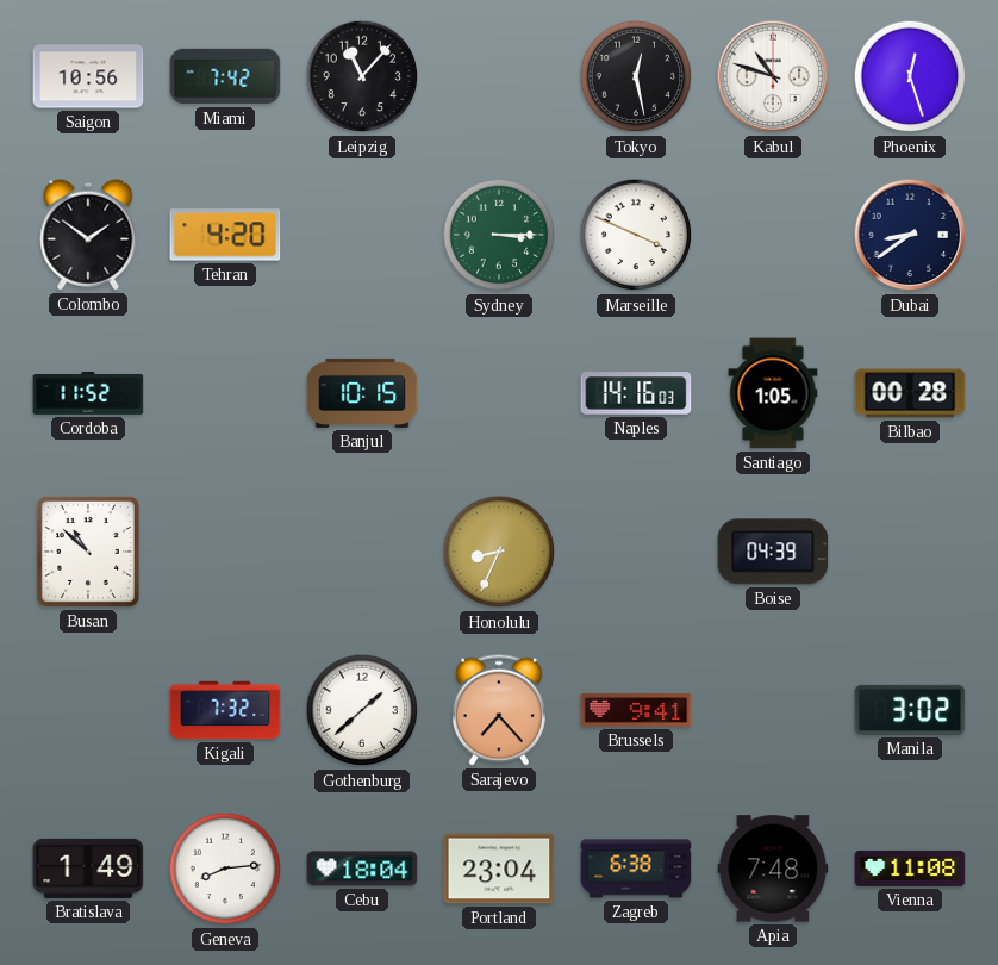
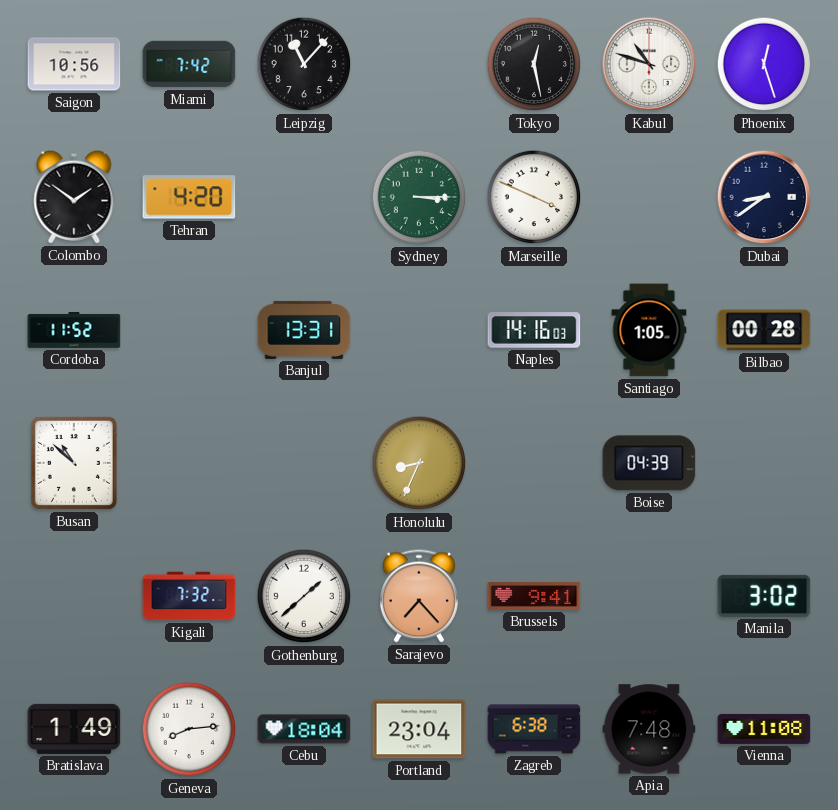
Banjul: 10:15 -> 13:31
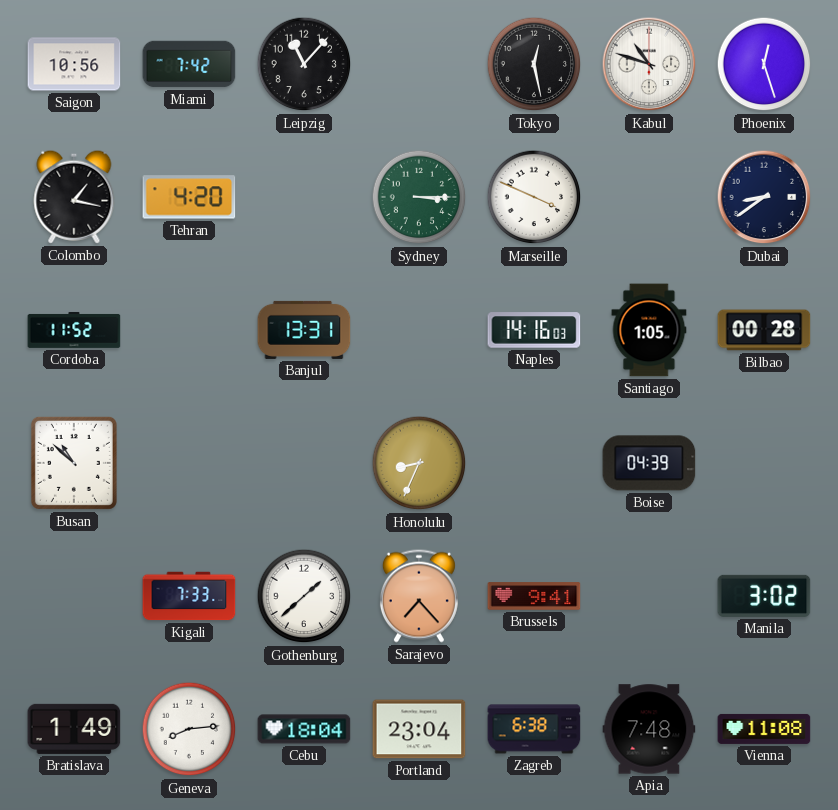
Colombo: 1:51 -> 1:17
Kigali: 7:32 -> 7:33
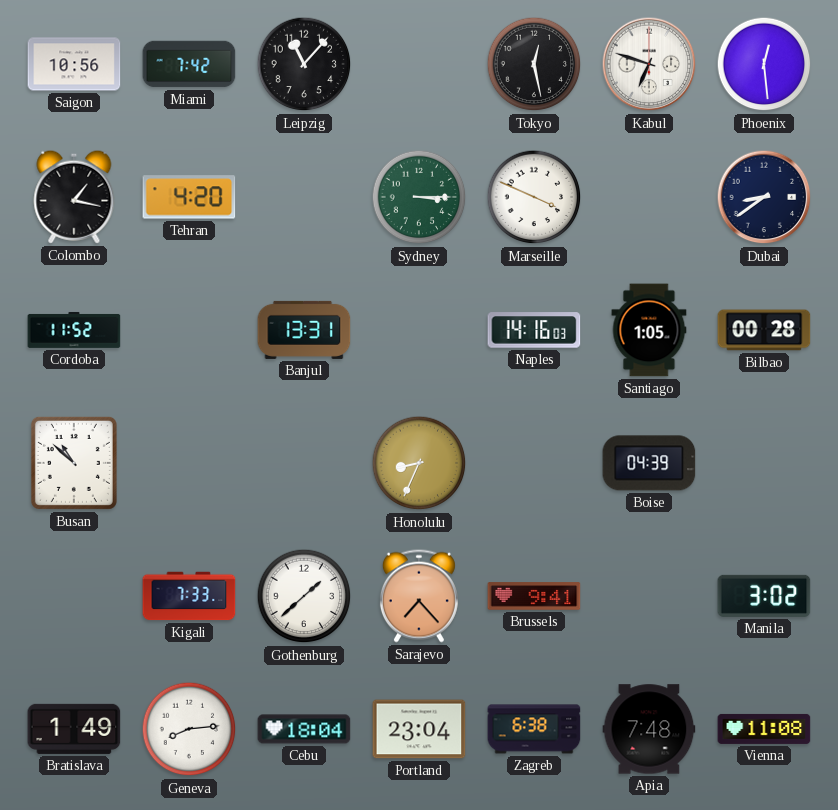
Kabul: 10:48 -> 6:48
Phoenix: 12:27 -> 12:29
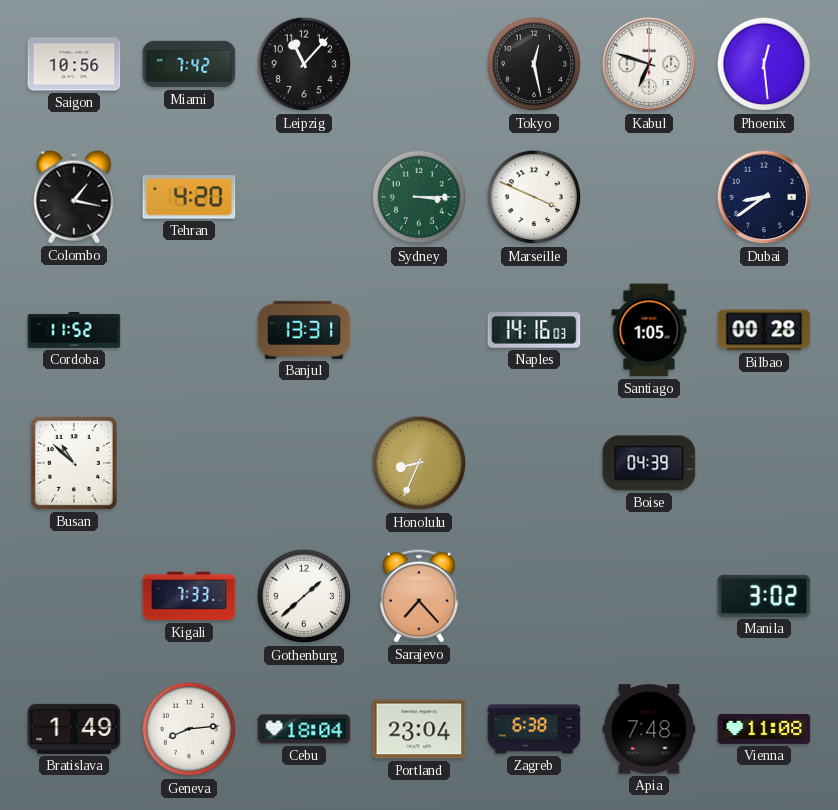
Brussels: 9:41 -> none
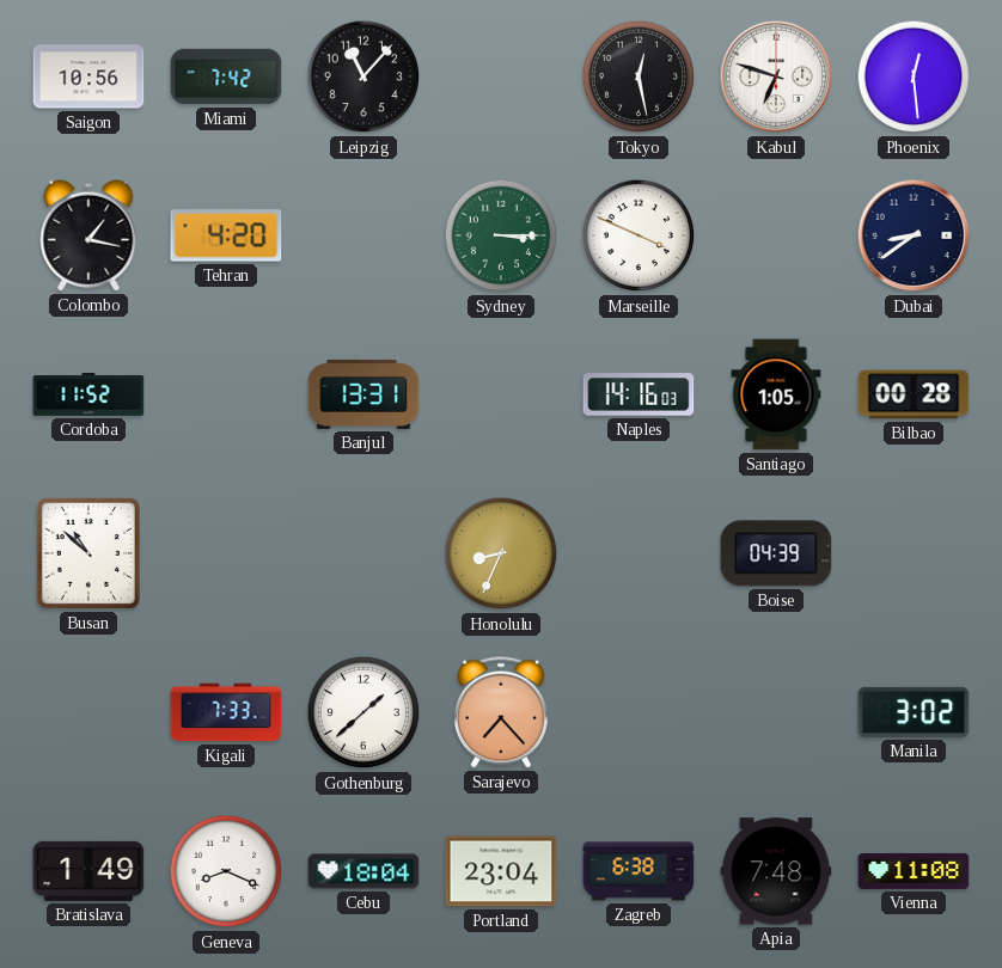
Geneva: 8:14 -> 8:19
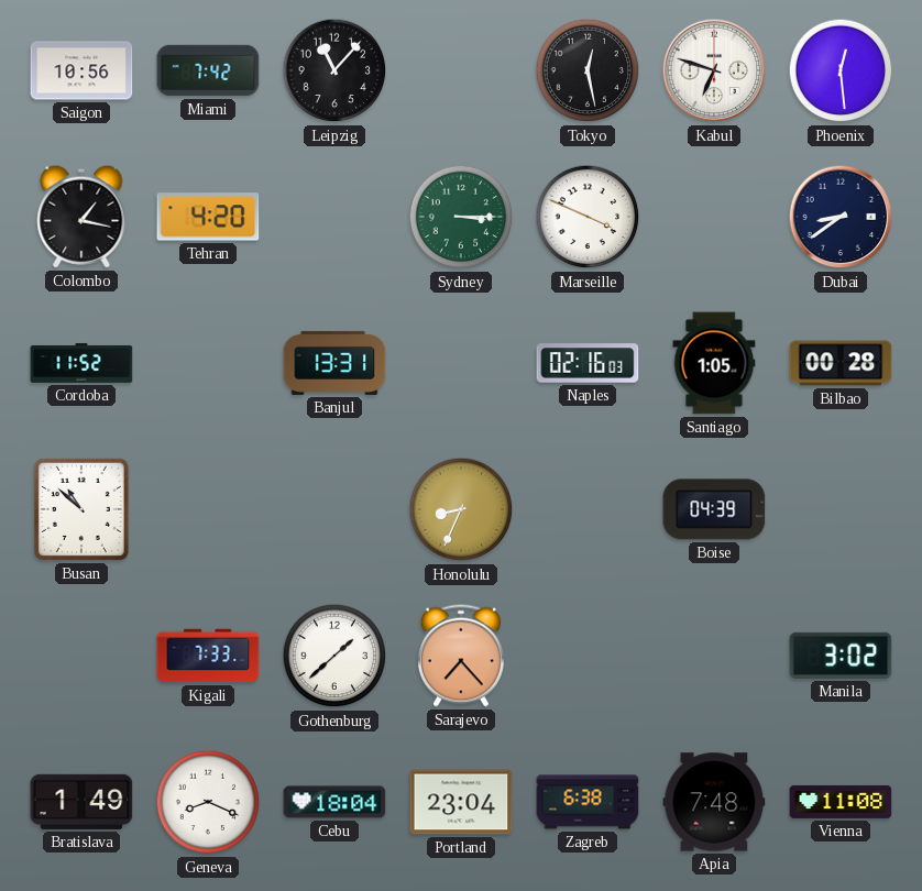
Naples: 14:16 -> 02:16
